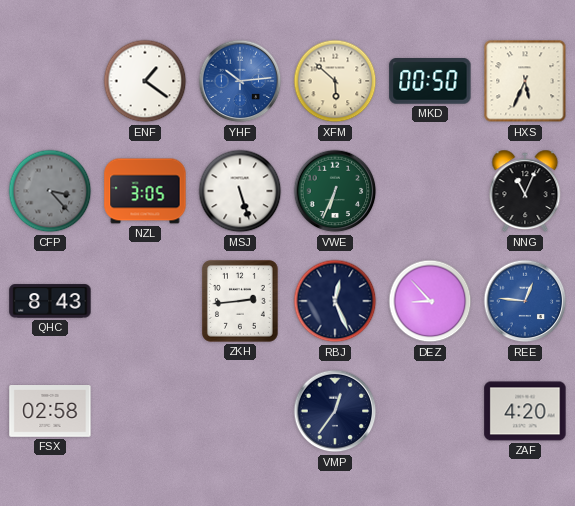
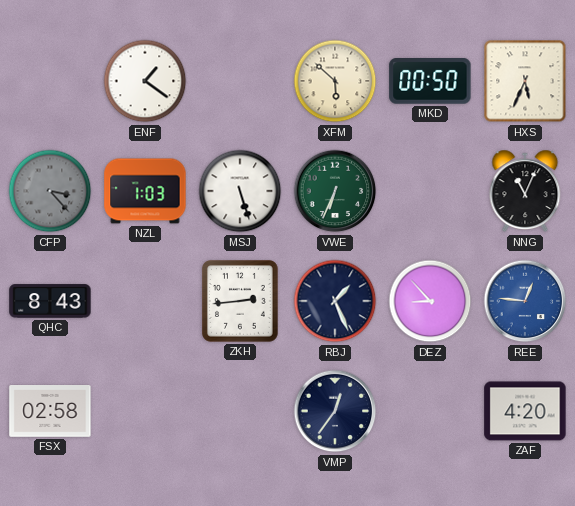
YHF: 10:14 -> none
NZL: 3:05 -> 1:03
RBJ: 12:26 -> 1:26
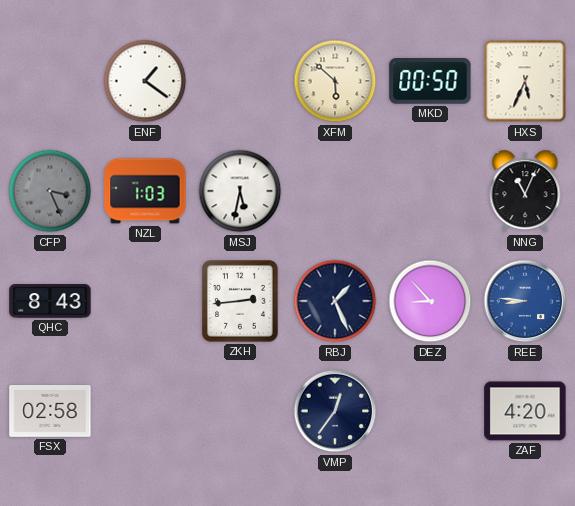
CFP: 3:23 -> 3:26
MSJ: 5:27 -> 5:32
VWE: 6:34 -> none
REE: 12:46 -> 8:46
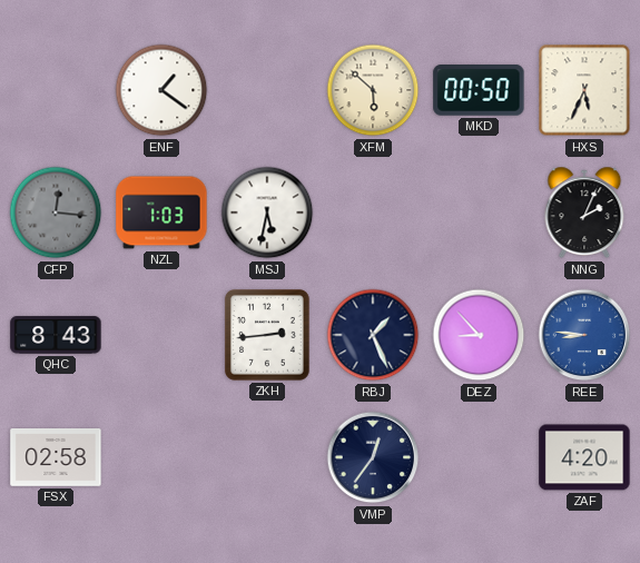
CFP: 3:26 -> 12:16
NNG: 11:04 -> 2:04
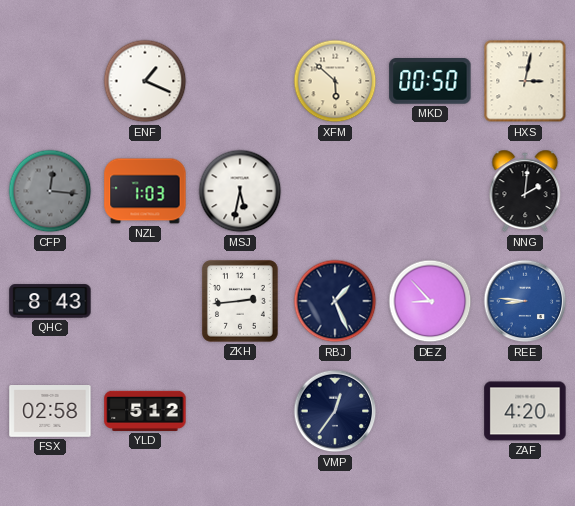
ENF: 1:21 -> 1:19
HXS: 5:34 -> 3:02
NNG: 2:04 -> 2:01
YLD: none -> 5:12
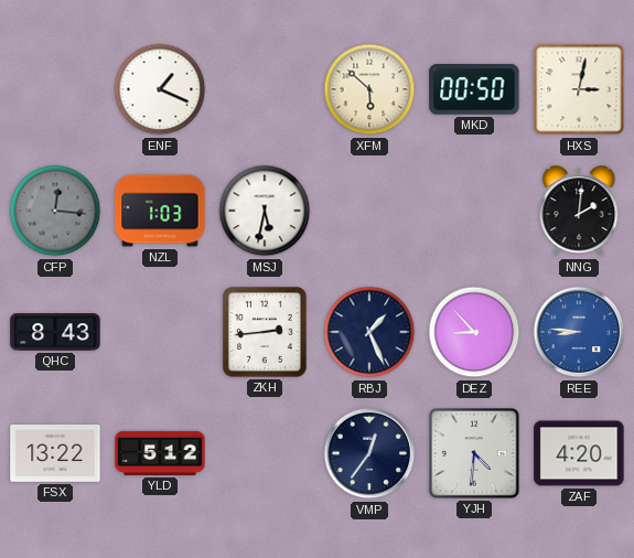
FSX: 02:58 -> 13:22
YJH: none -> 4:31
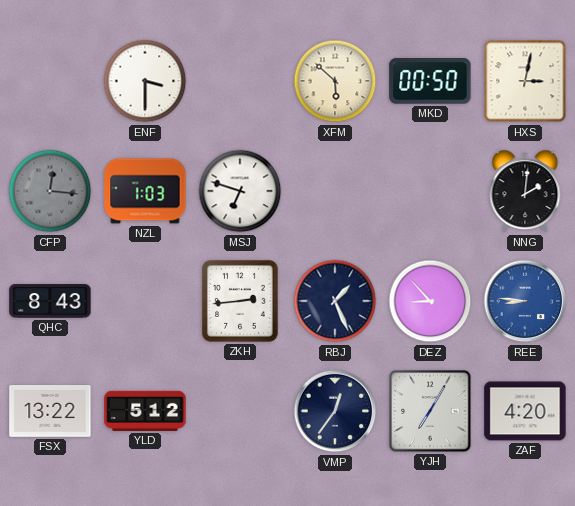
ENF: 1:19 -> 3:30
MSJ: 5:32 -> 6:48
YJH: 4:31 -> 7:05
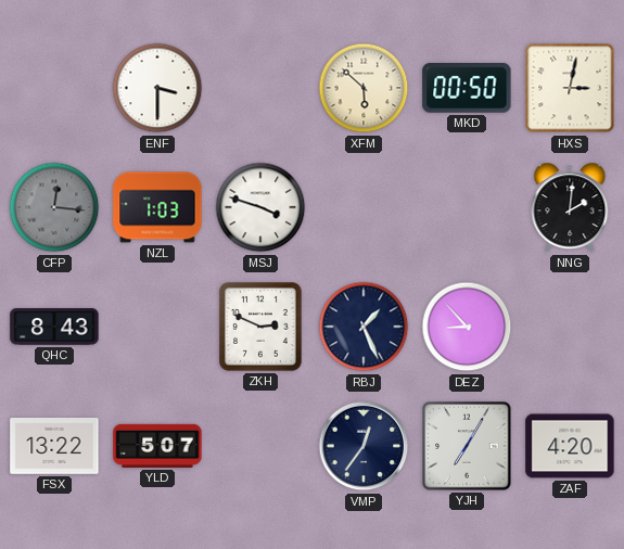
MSJ: 6:48 -> 3:48
ZKH: 2:44 -> 2:49
REE: 8:46 -> none
YLD: 5:12 -> 5:07
